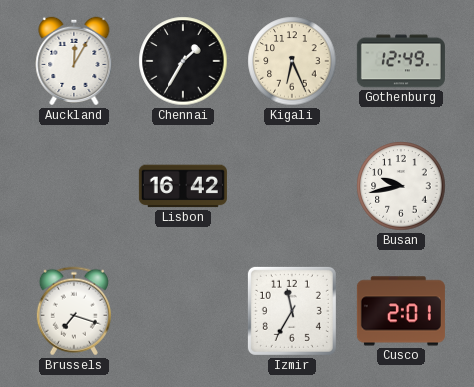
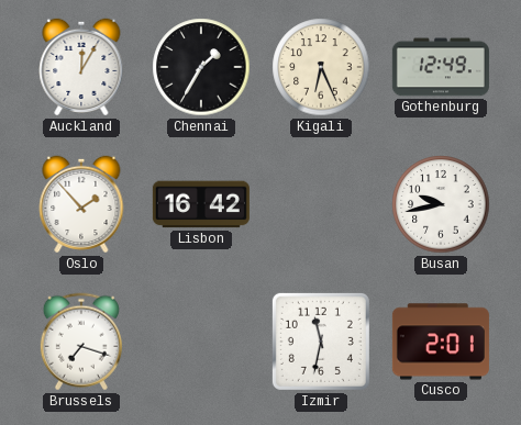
Oslo: none -> 1:53
Izmir: 11:35 -> 11:32
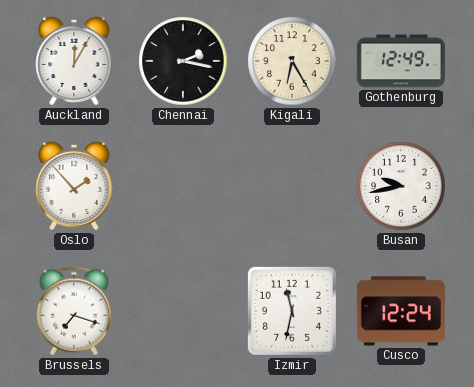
Chennai: 1:35 -> 2:17
Kigali: 6:26 -> 6:25
Lisbon: 16:42 -> none
Cusco: 2:01 -> 12:24
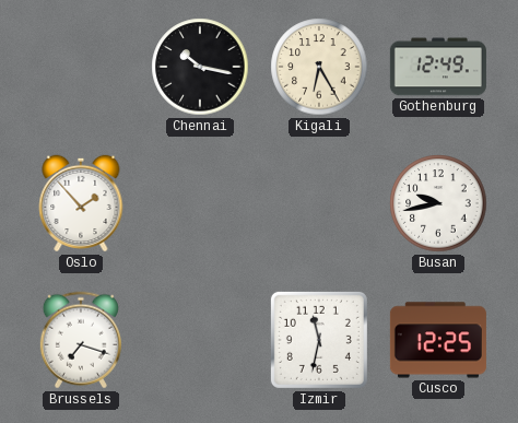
Auckland: 12:05 -> none
Chennai: 2:17 -> 10:17
Cusco: 12:24 -> 12:25
